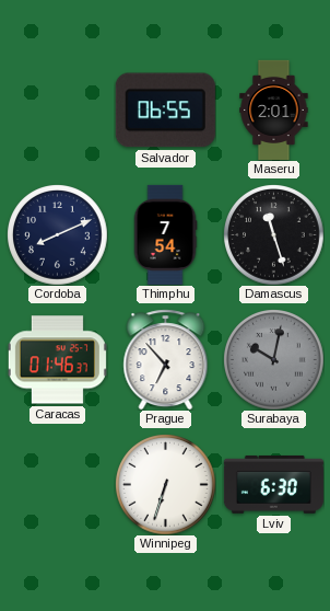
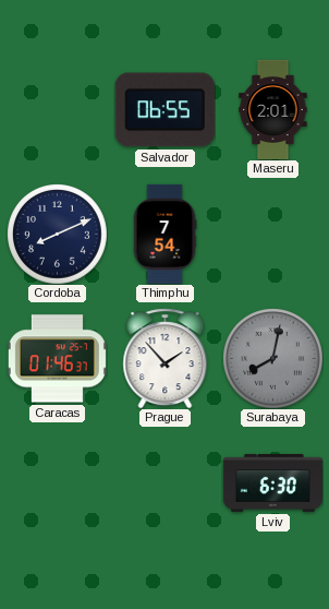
Damascus: 11:27 -> none
Prague: 6:53 -> 1:53
Surabaya: 10:02 -> 8:02
Winnipeg: 6:33 -> none
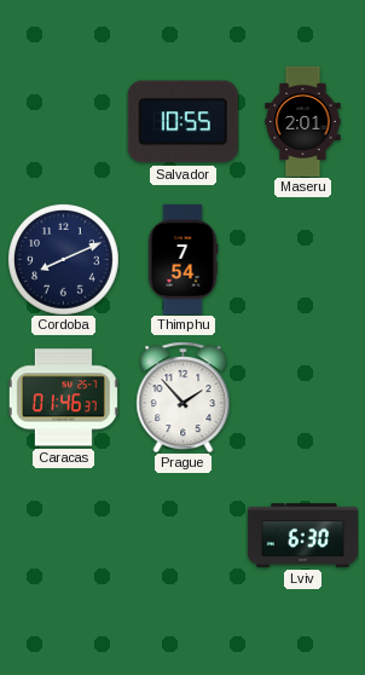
Salvador: 06:55 -> 10:55
Surabaya: 8:02 -> none
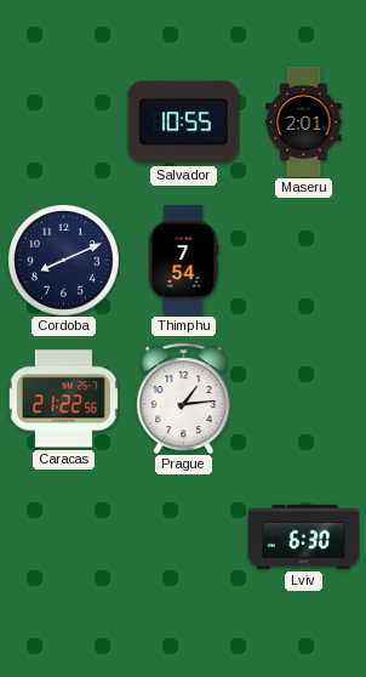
Caracas: 01:46 -> 21:22
Prague: 1:53 -> 1:14
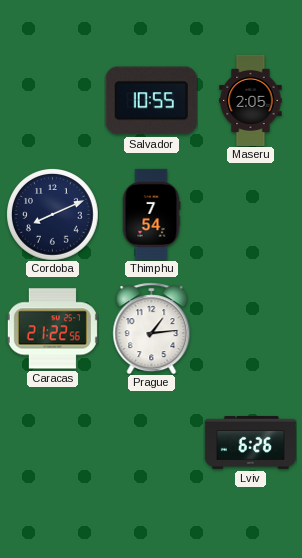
Maseru: 2:01 -> 2:05
Lviv: 6:30 -> 6:26
